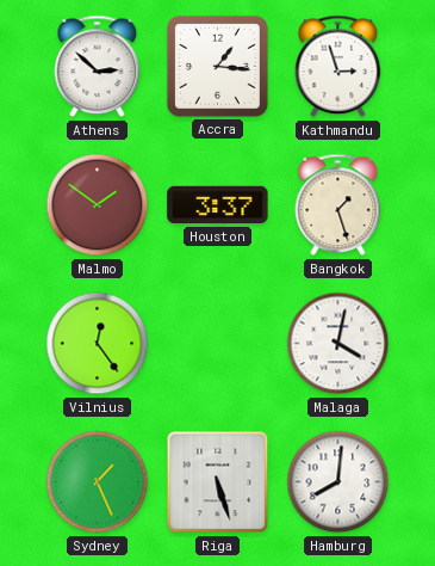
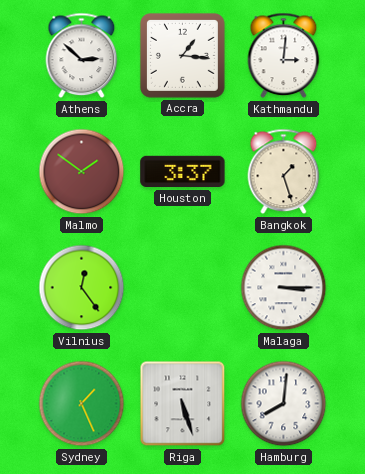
Kathmandu: 2:57 -> 3:01
Malaga: 4:02 -> 3:15
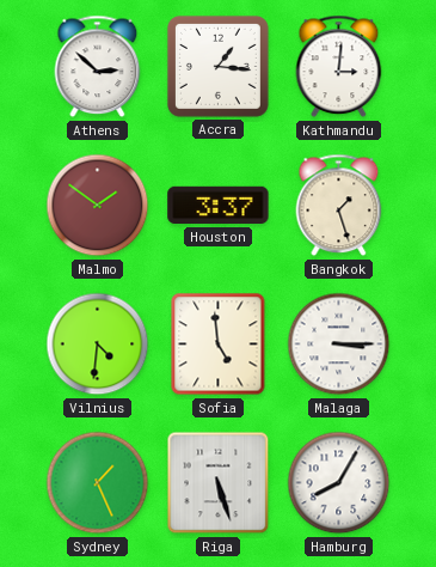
Vilnius: 12:24 -> 4:31
Sofia: none -> 4:59
Hamburg: 8:01 -> 8:05
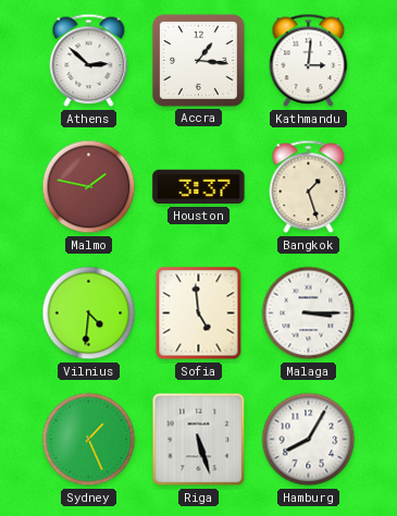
Malmo: 1:51 -> 1:47
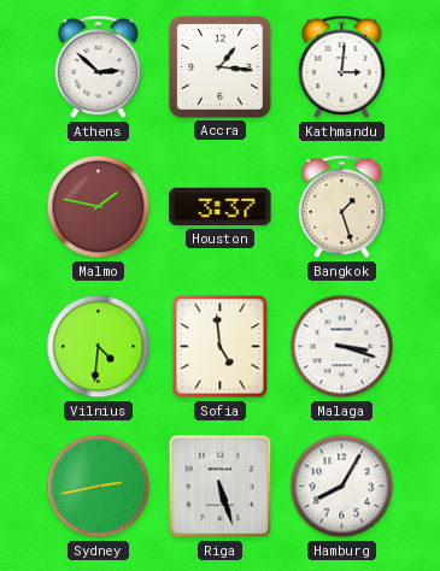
Malaga: 3:15 -> 3:18
Sydney: 1:26 -> 2:43
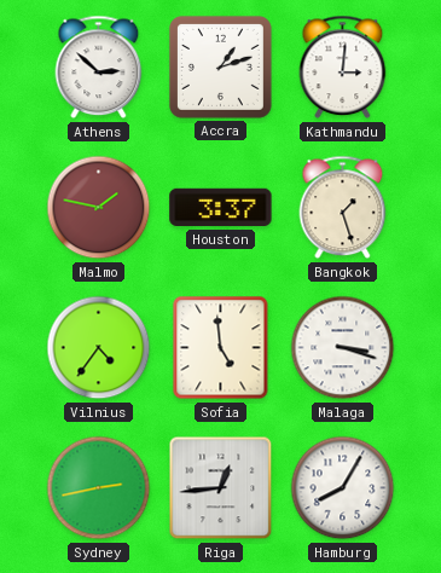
Accra: 1:16 -> 1:12
Vilnius: 4:31 -> 4:36
Riga: 5:27 -> 12:44
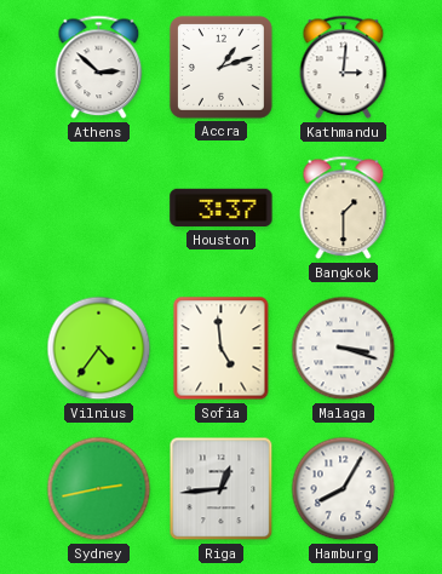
Malmo: 1:47 -> none
Bangkok: 1:27 -> 1:30
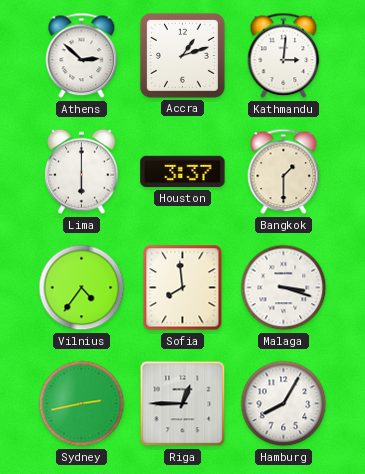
Lima: none -> 6:00
Sofia: 4:59 -> 7:59
Riga: 12:44 -> 12:45
